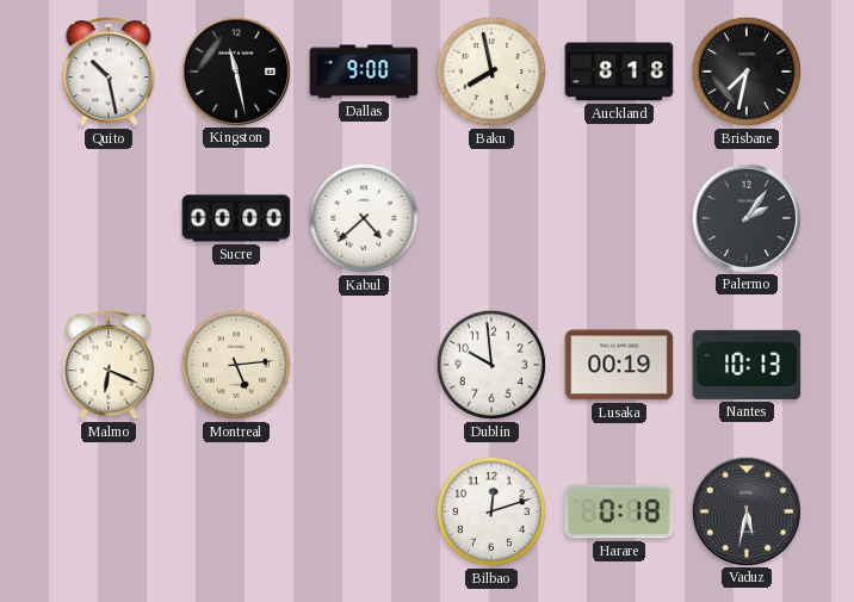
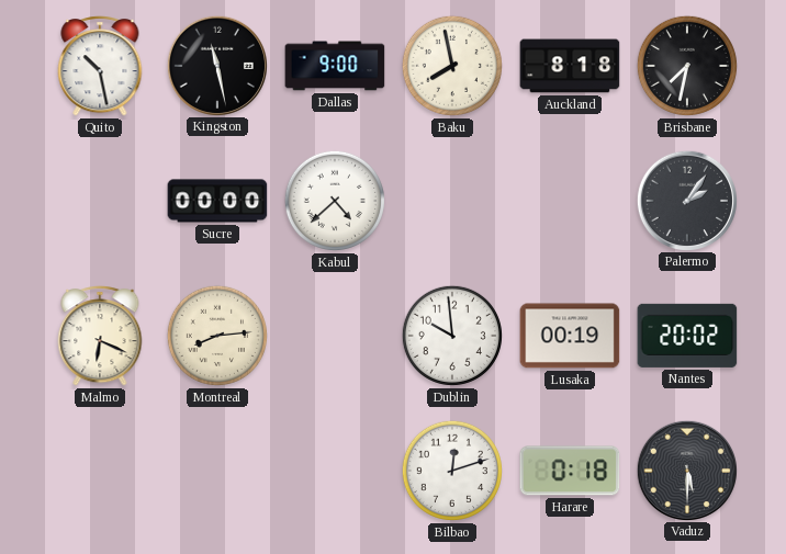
Montreal: 5:14 -> 8:14
Nantes: 10:13 -> 20:02
Vaduz: 5:32 -> 5:30
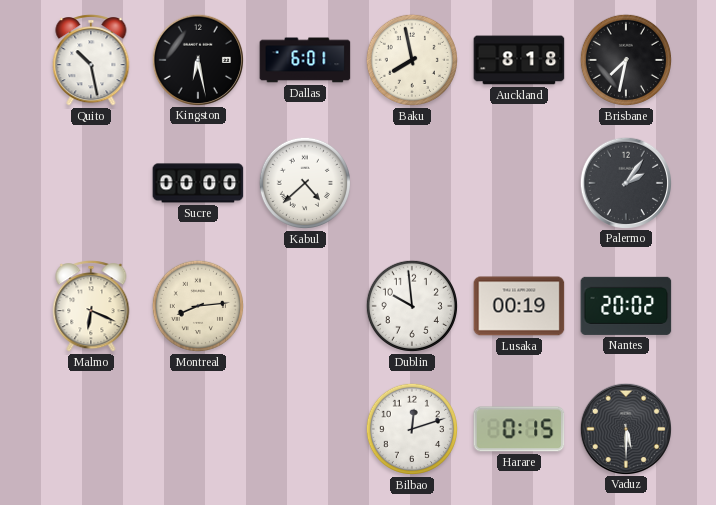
Kingston: 11:28 -> 6:28
Dallas: 9:00 -> 6:01
Harare: 0:18 -> 0:15
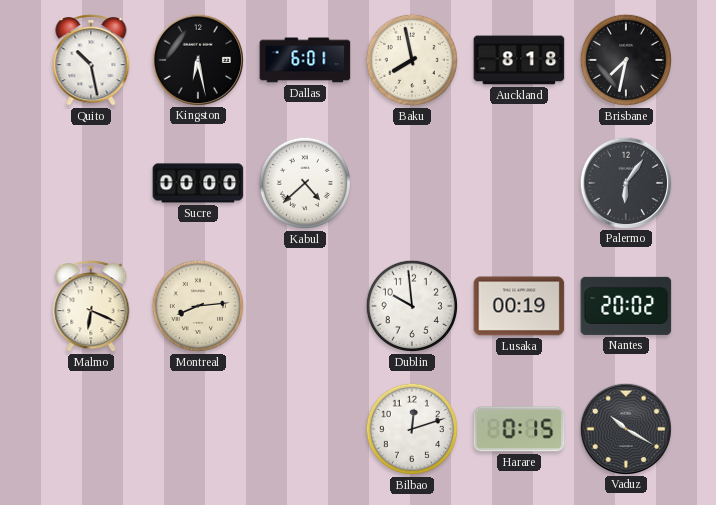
Palermo: 2:06 -> 6:06
Vaduz: 5:30 -> 10:20
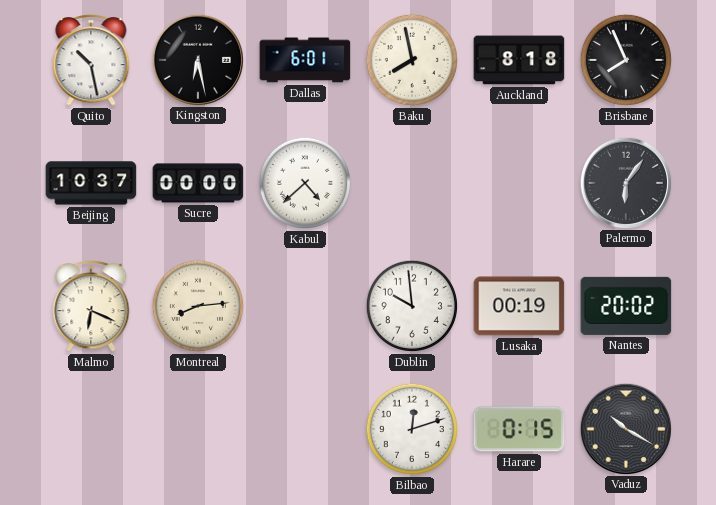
Brisbane: 7:32 -> 7:56
Beijing: none -> 10:37
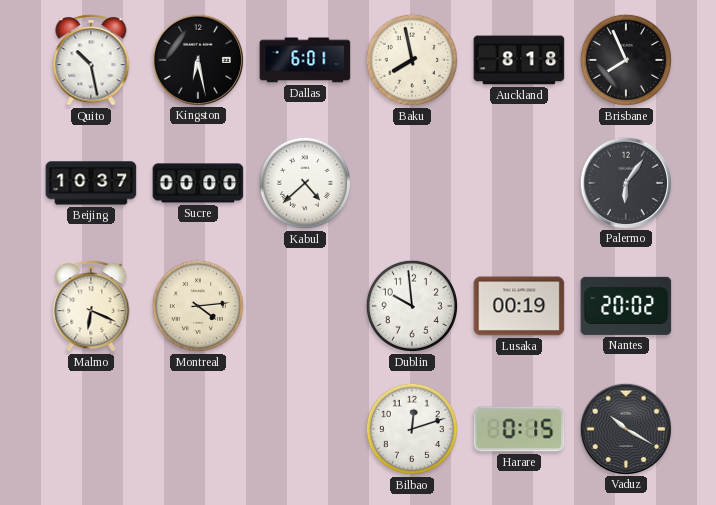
Montreal: 8:14 -> 4:14
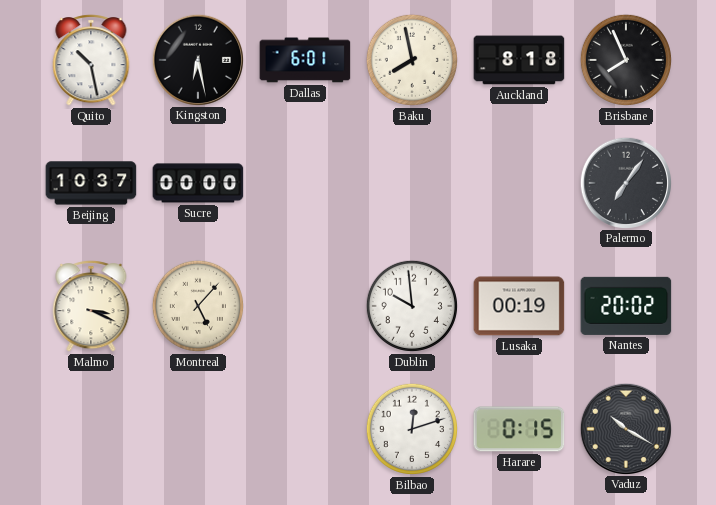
Kabul: 4:38 -> none
Palermo: 6:06 -> 7:06
Malmo: 6:19 -> 3:19
Montreal: 4:14 -> 5:07
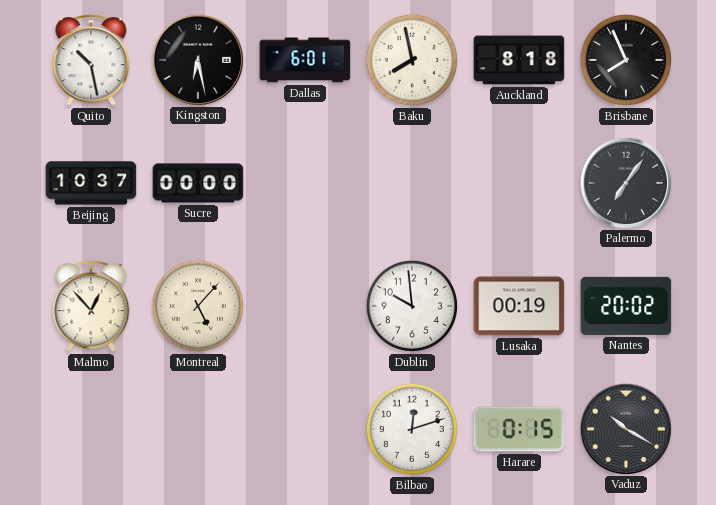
Malmo: 3:19 -> 12:53
